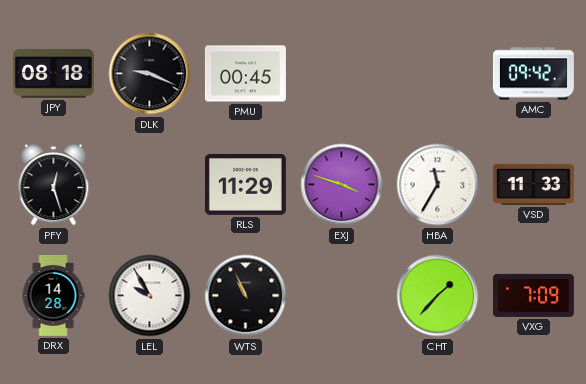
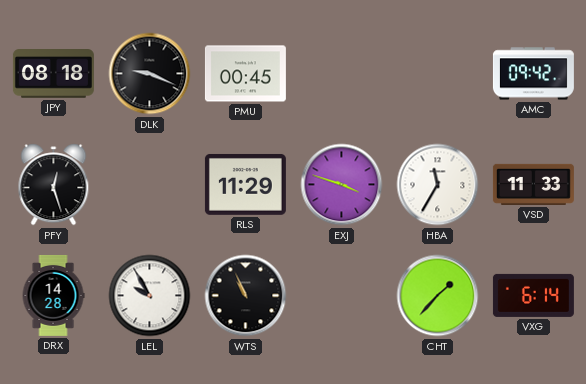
VXG: 7:09 -> 6:14
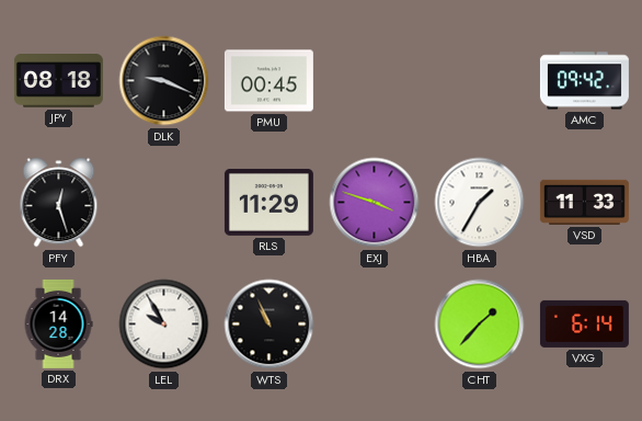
HBA: 11:35 -> 1:35
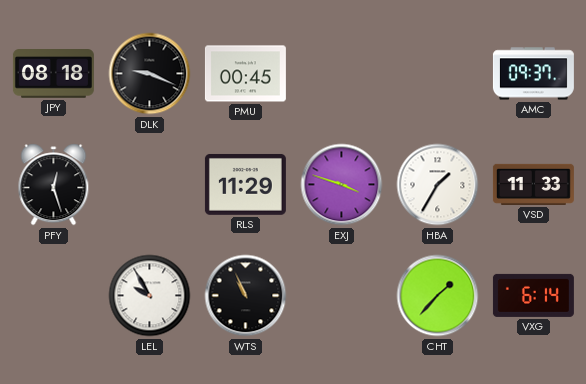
AMC: 09:42 -> 09:37
DRX: 14:28 -> none
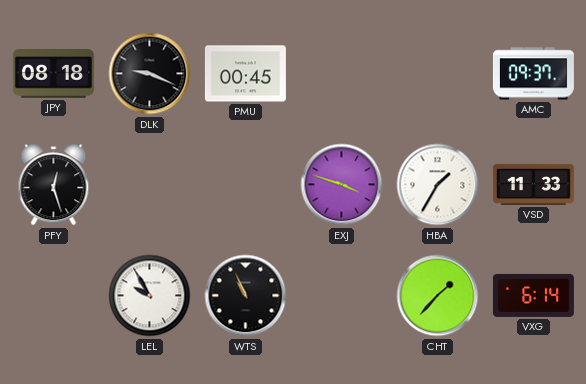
RLS: 11:29 -> none
